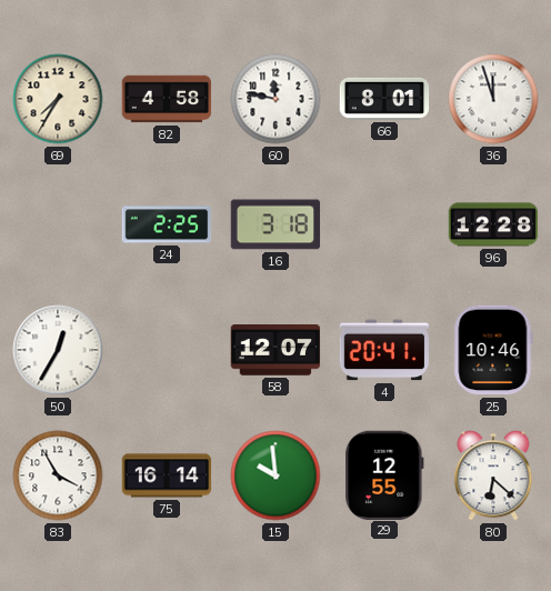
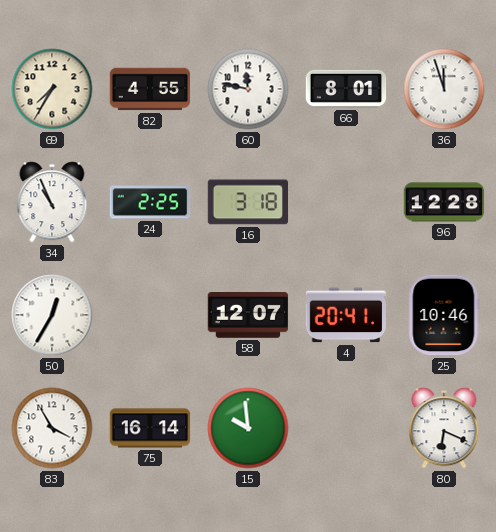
82: 4:58 -> 4:55
34: none -> 10:56
29: 12:55 -> none
80: 6:22 -> 6:19
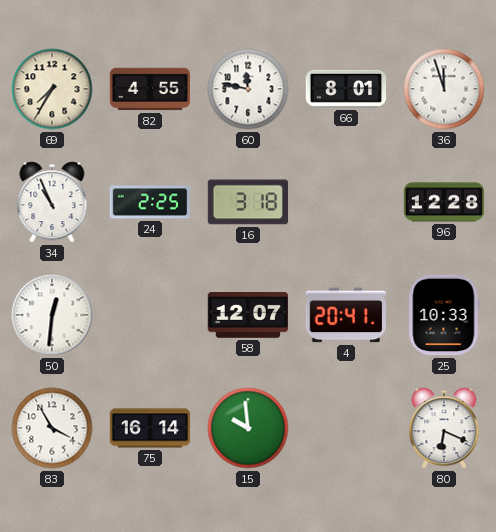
50: 12:35 -> 12:31
25: 10:46 -> 10:33
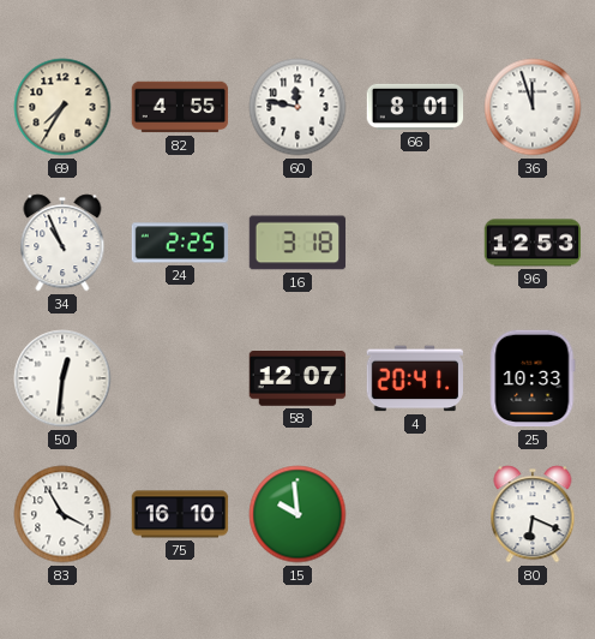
96: 12:28 -> 12:53
75: 16:14 -> 16:10
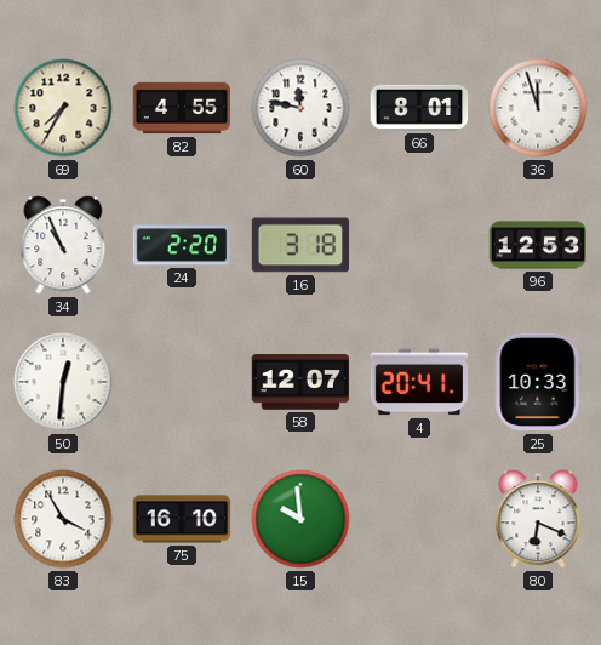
24: 2:25 -> 2:20
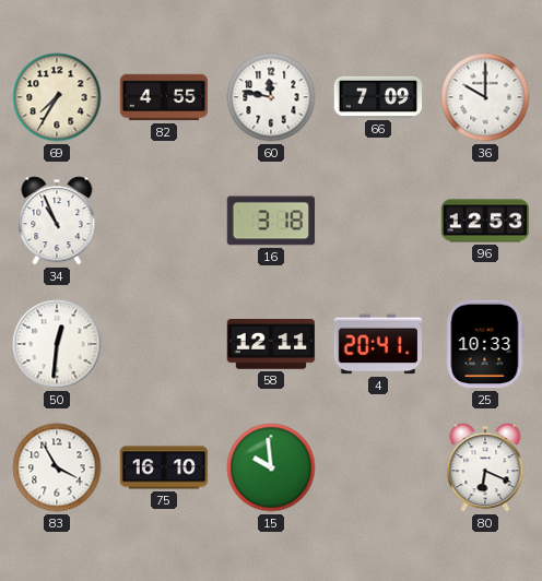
66: 8:01 -> 7:09
36: 11:57 -> 10:00
24: 2:20 -> none
58: 12:07 -> 12:11
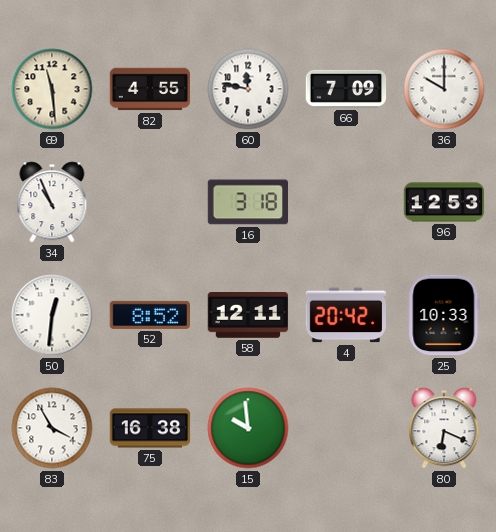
69: 7:35 -> 11:29
52: none -> 8:52
4: 20:41 -> 20:42
75: 16:10 -> 16:38
